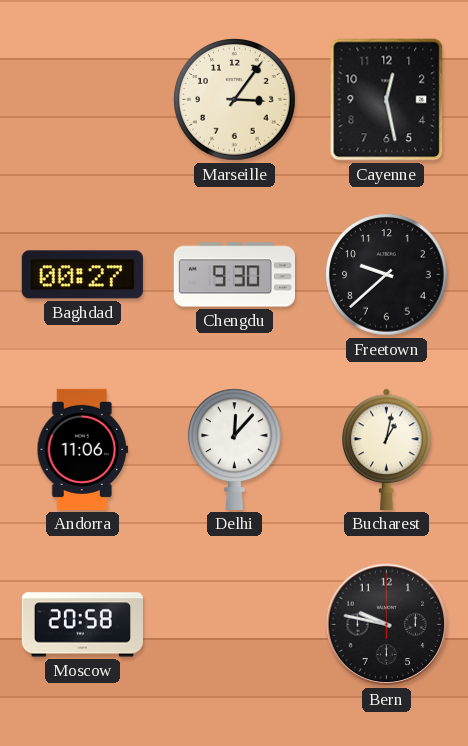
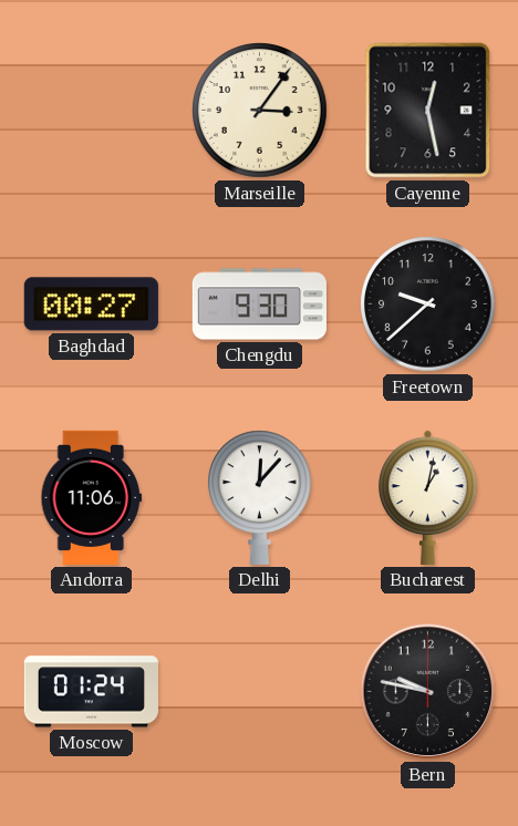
Moscow: 20:58 -> 01:24
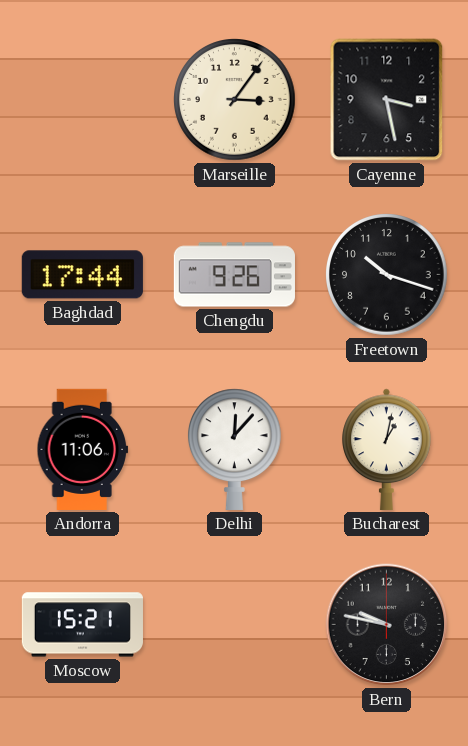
Cayenne: 12:28 -> 3:28
Baghdad: 00:27 -> 17:44
Chengdu: 9:30 -> 9:26
Freetown: 9:38 -> 10:18
Moscow: 01:24 -> 15:21
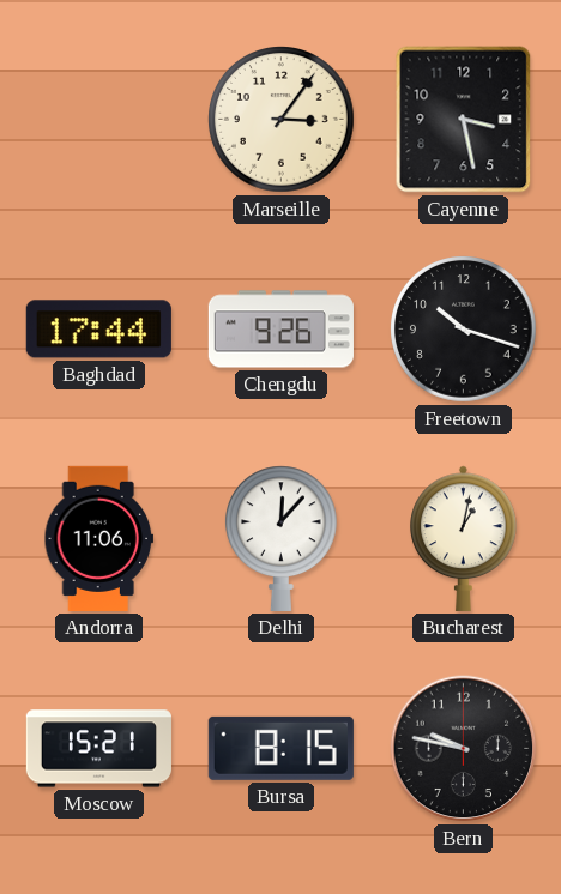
Bursa: none -> 8:15
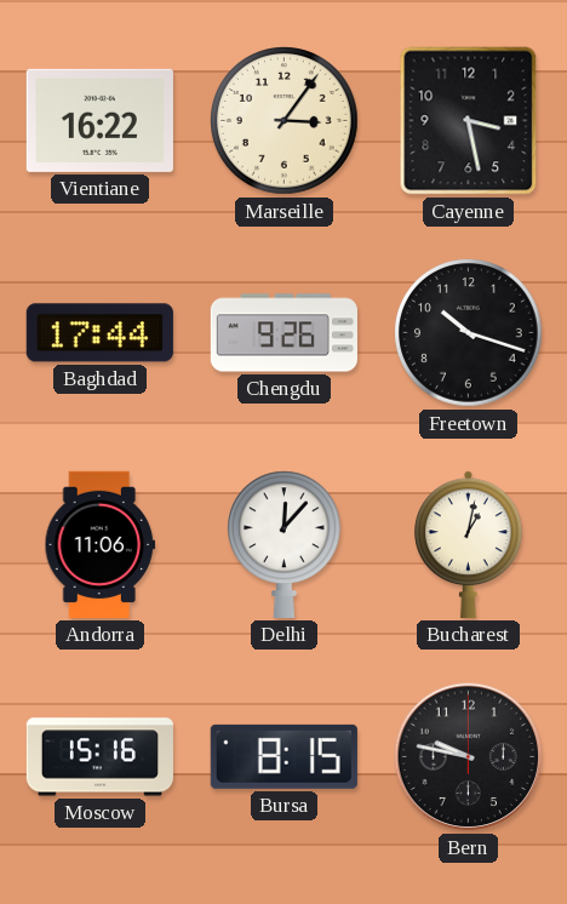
Vientiane: none -> 16:22
Moscow: 15:21 -> 15:16
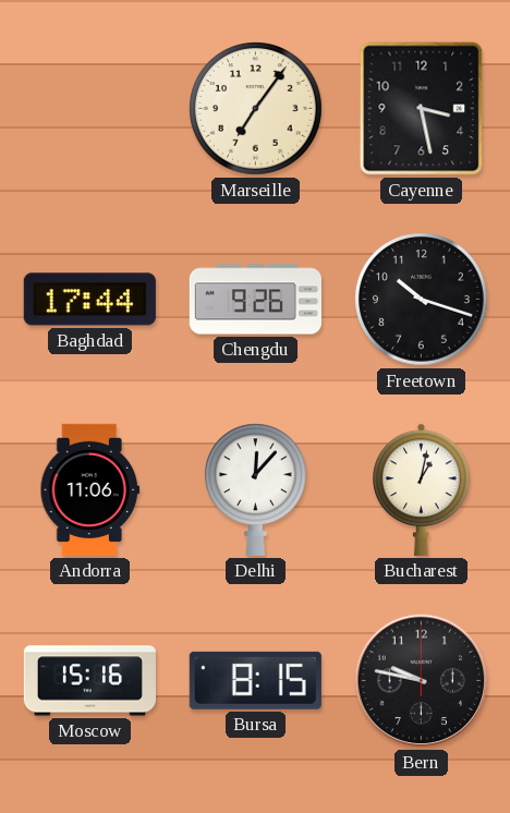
Vientiane: 16:22 -> none
Marseille: 3:06 -> 7:06
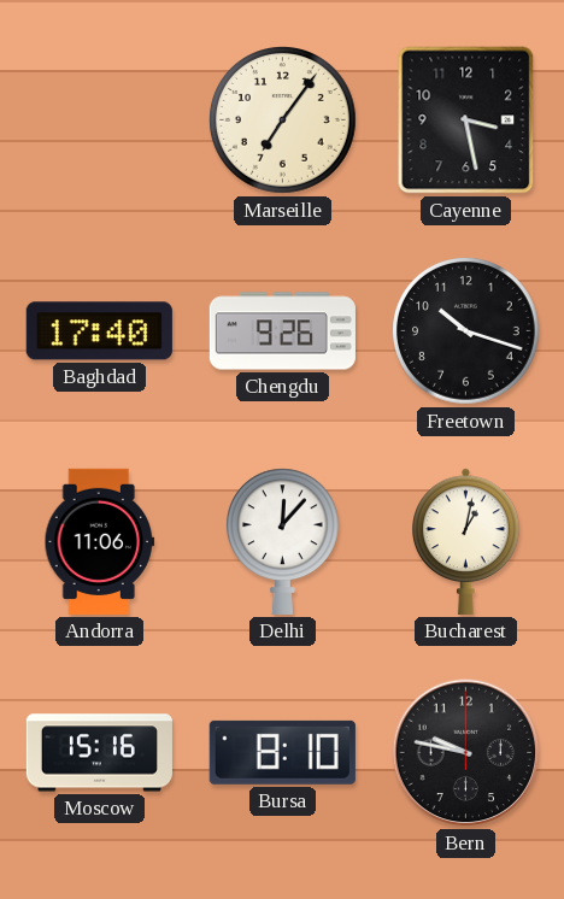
Baghdad: 17:44 -> 17:40
Bursa: 8:15 -> 8:10
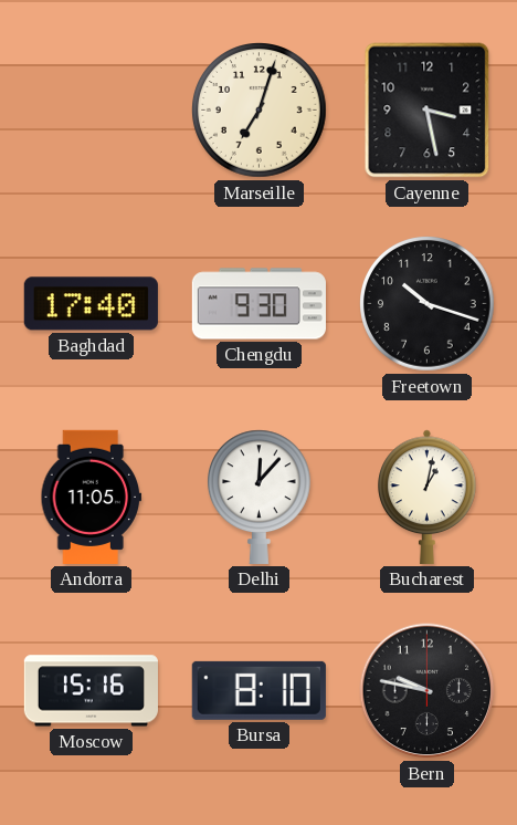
Marseille: 7:06 -> 7:03
Chengdu: 9:26 -> 9:30
Andorra: 11:06 -> 11:05
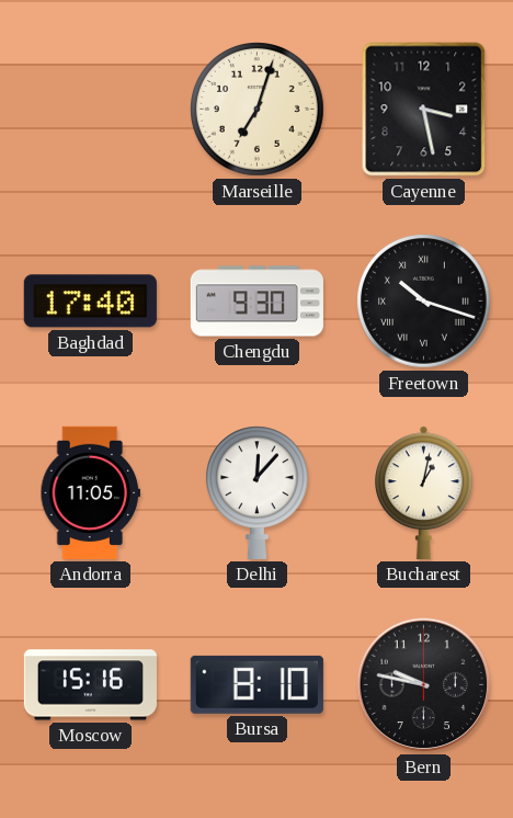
Freetown numerals: Arabic -> Roman
